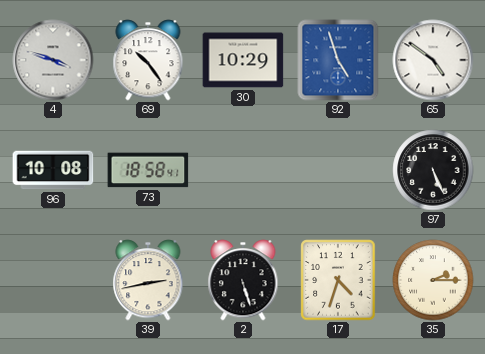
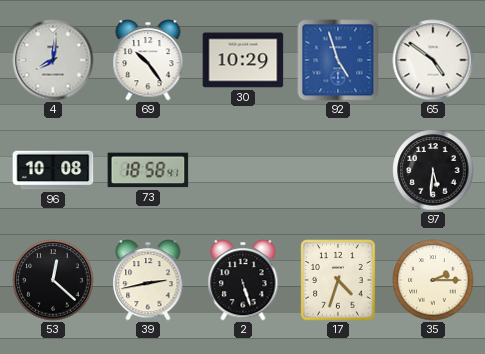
4: 3:48 -> 8:01
97: 5:26 -> 5:31
53: none -> 12:22
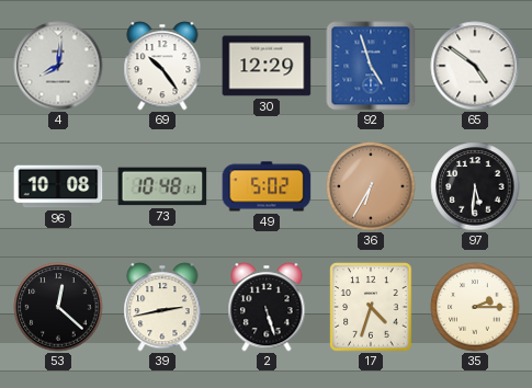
30: 10:29 -> 12:29
73: 18:58 -> 10:48
49: none -> 5:02
36: none -> 6:35
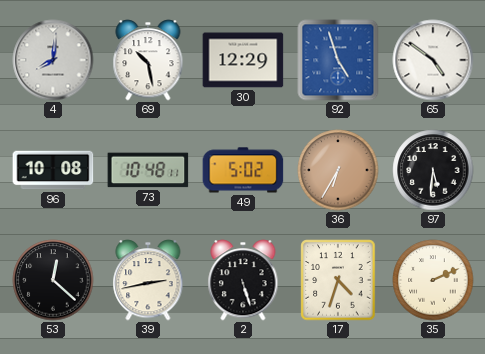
69: 10:24 -> 10:28
35: 2:15 -> 2:11
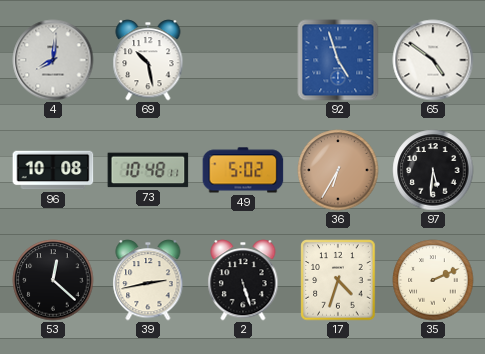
30: 12:29 -> none
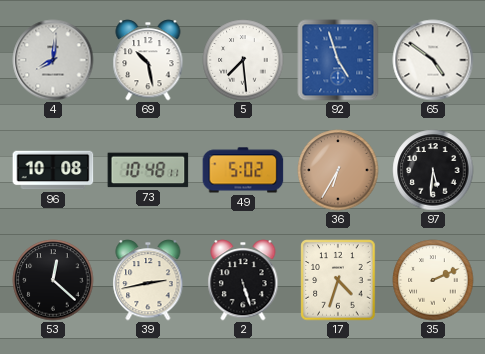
5: none -> 7:29
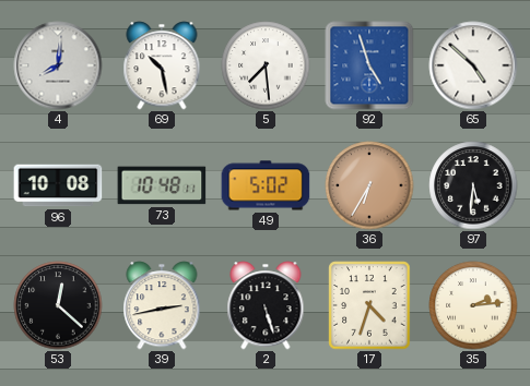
65: 4:51 -> 4:52
35: 2:11 -> 2:14
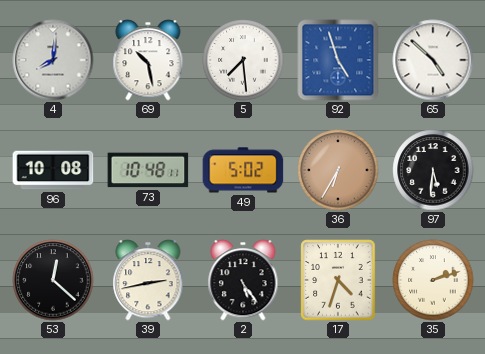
2: 5:27 -> 5:24
35: 2:14 -> 2:12
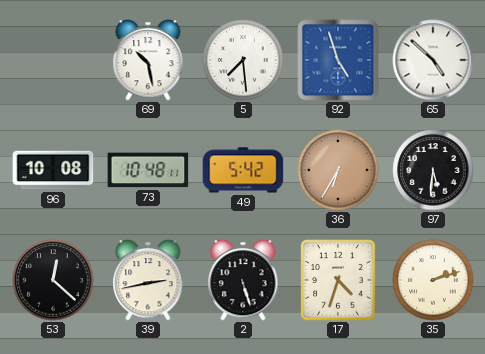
4: 8:01 -> none
49: 5:02 -> 5:42
2: 5:24 -> 5:27
